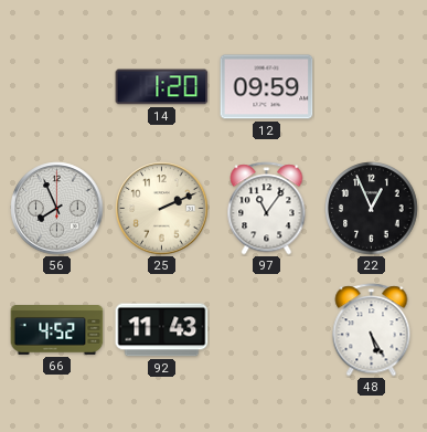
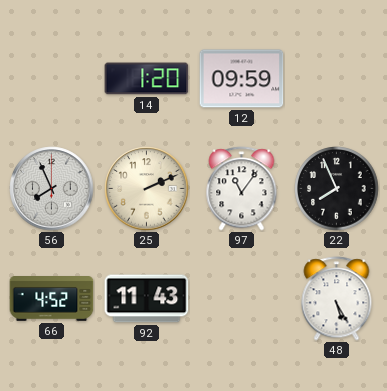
22: 12:56 -> 7:56
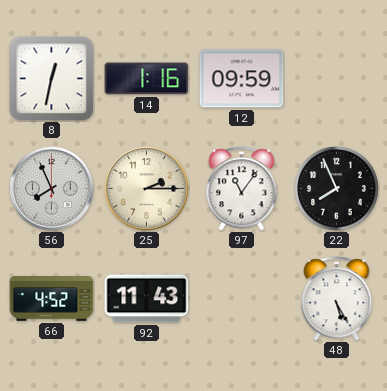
8: none -> 12:32
14: 1:20 -> 1:16
25: 2:11 -> 2:15
